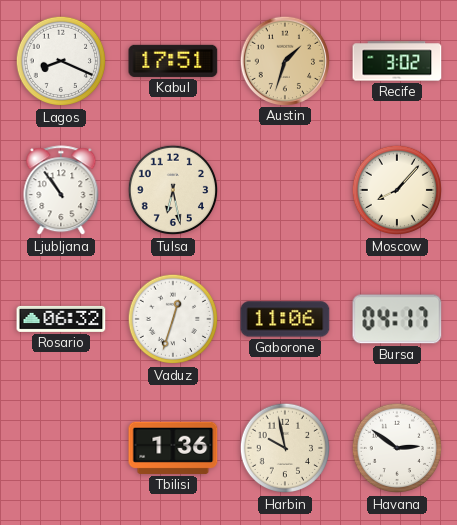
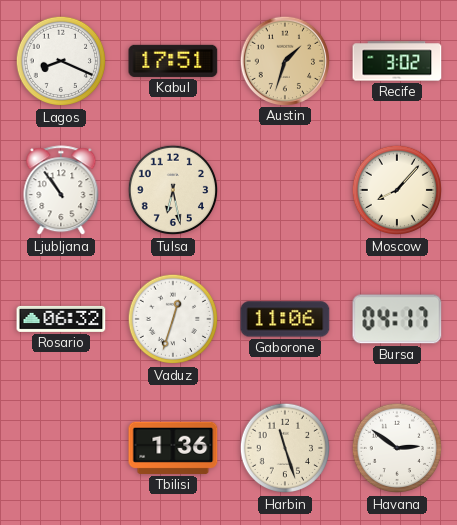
Harbin: 9:58 -> 11:27
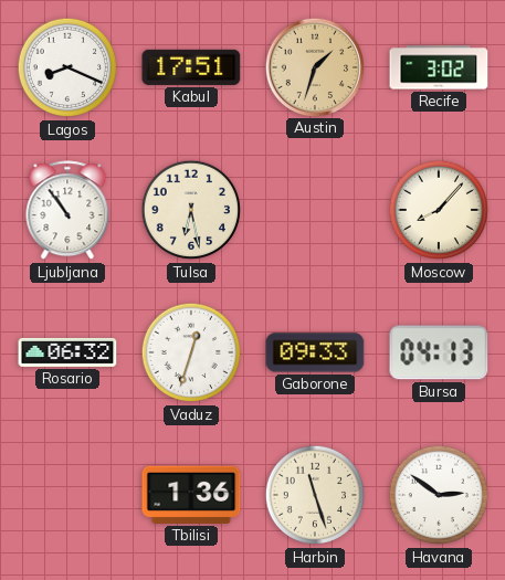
Gaborone: 11:06 -> 09:33
Bursa: 04:17 -> 04:13
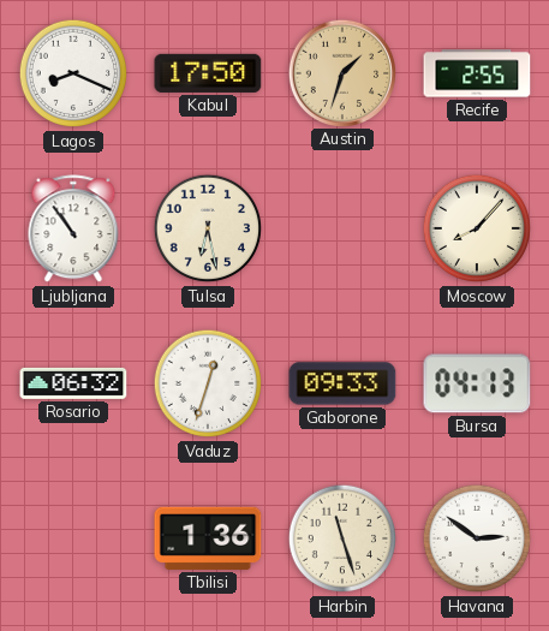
Kabul: 17:51 -> 17:50
Recife: 3:02 -> 2:55
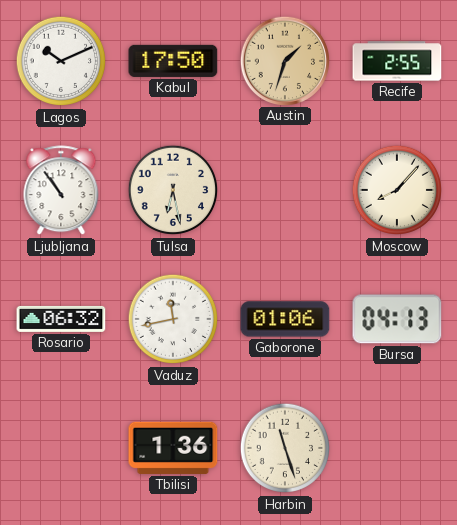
Lagos: 8:19 -> 10:11
Vaduz: 12:33 -> 11:43
Gaborone: 09:33 -> 01:06
Havana: 2:51 -> none
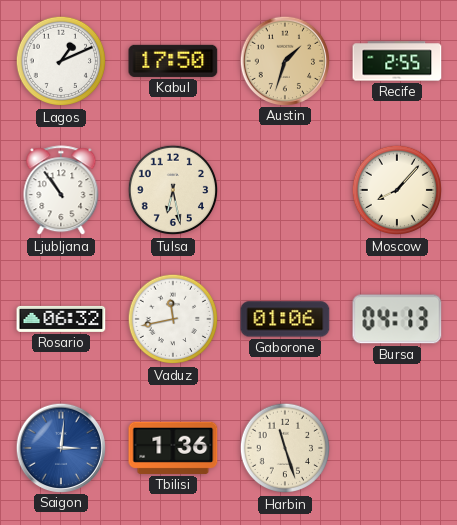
Lagos: 10:11 -> 1:11
Saigon: none -> 3:01
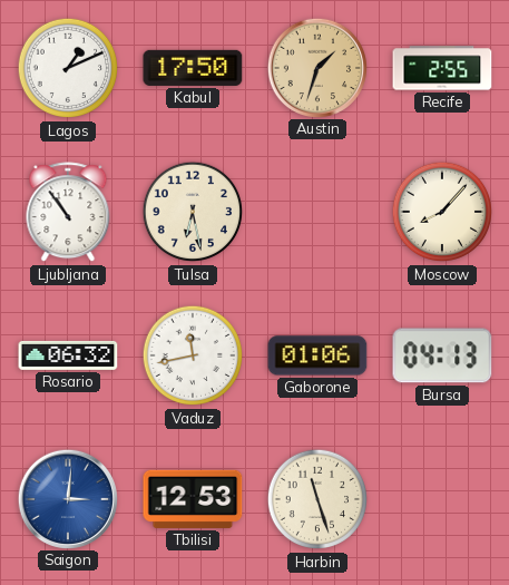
Tbilisi: 1:36 -> 12:53
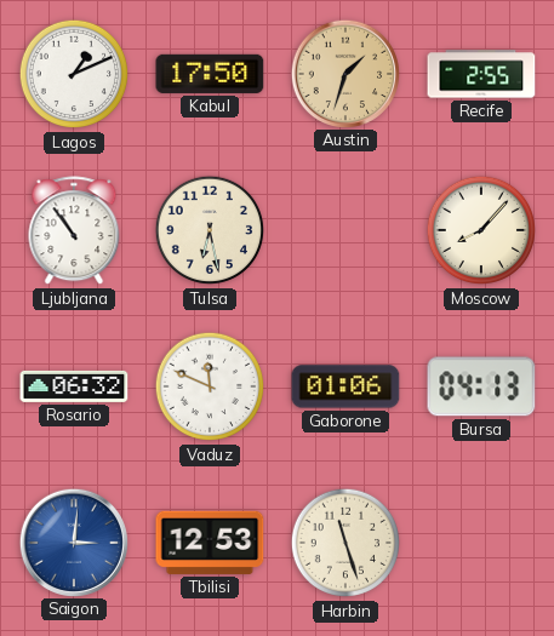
Vaduz: 11:43 -> 11:49
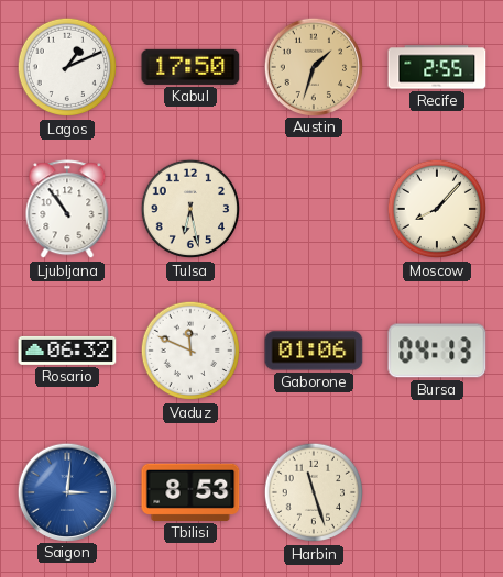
Tbilisi: 12:53 -> 8:53
